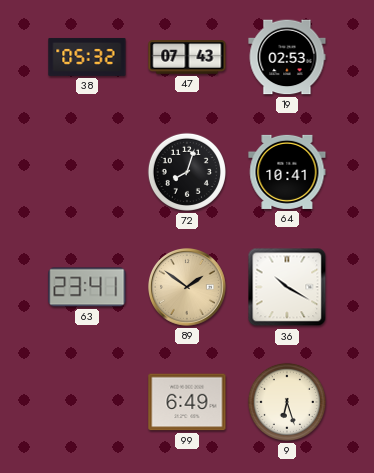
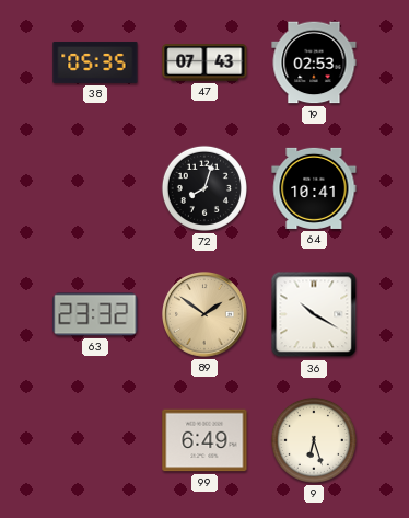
38: 05:32 -> 05:35
63: 23:41 -> 23:32
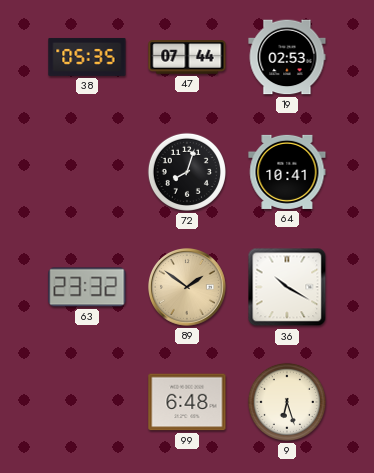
47: 07:43 -> 07:44
99: 6:49 -> 6:48
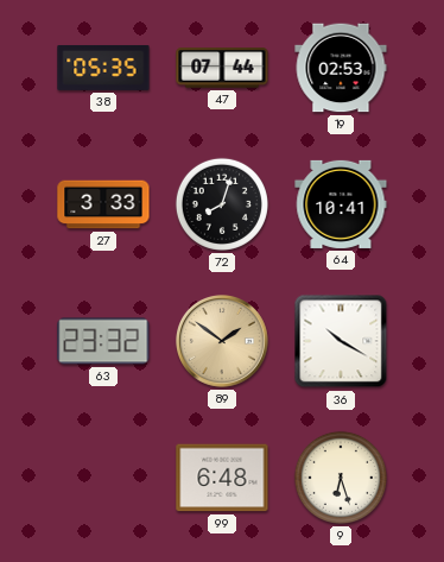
27: none -> 3:33
